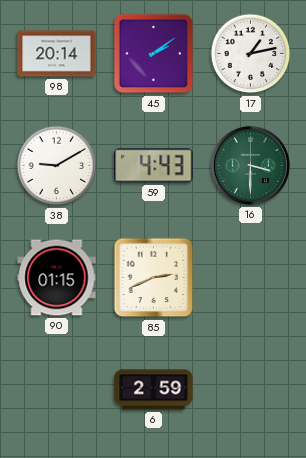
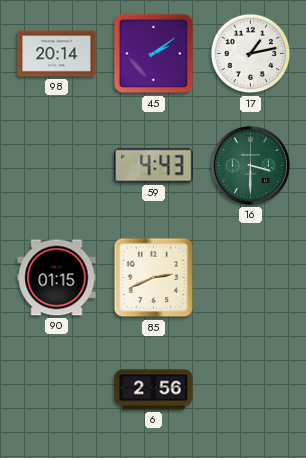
38: 9:10 -> none
6: 2:59 -> 2:56
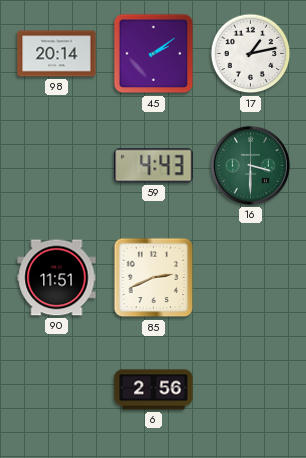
90: 01:15 -> 11:51
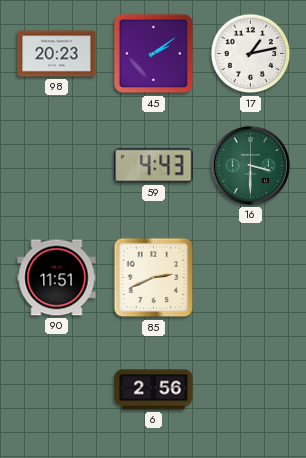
98: 20:14 -> 20:23
